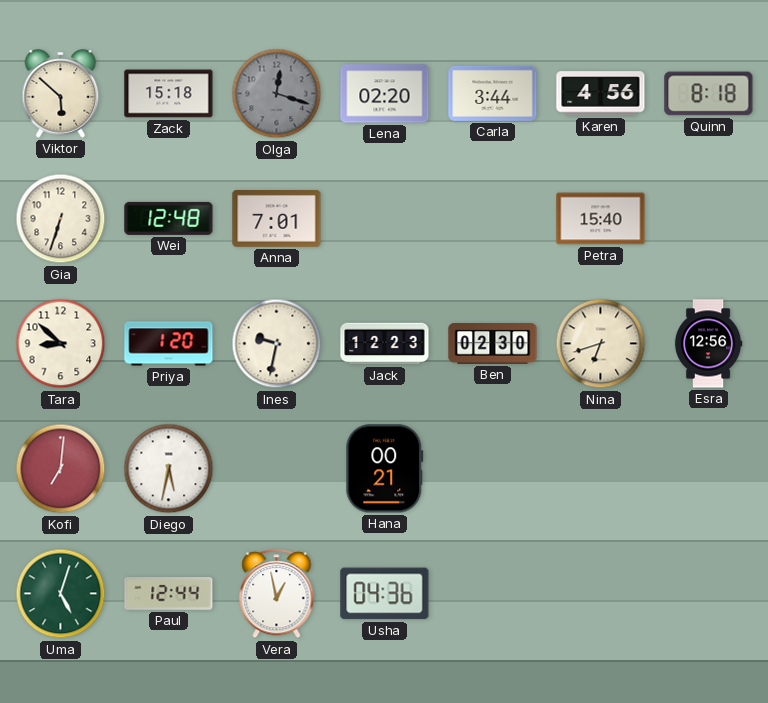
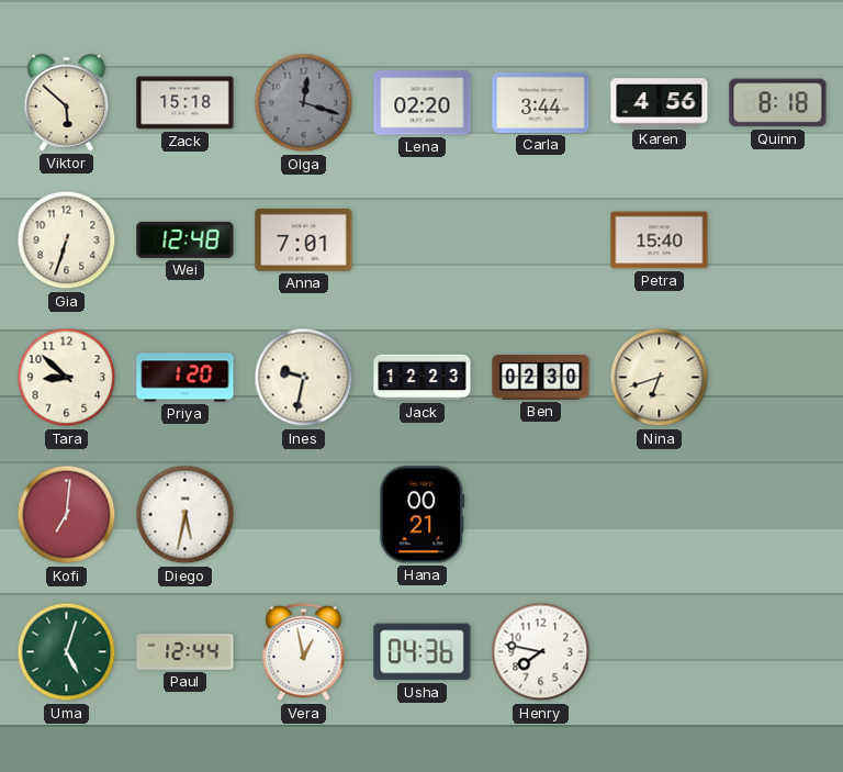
Esra: 12:56 -> none
Henry: none -> 7:47
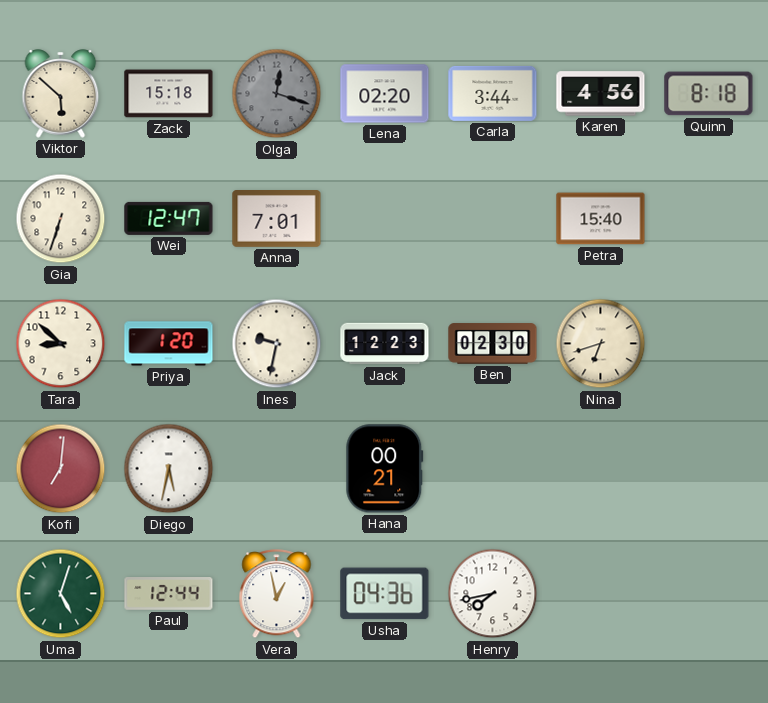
Wei: 12:48 -> 12:47
Henry: 7:47 -> 7:43
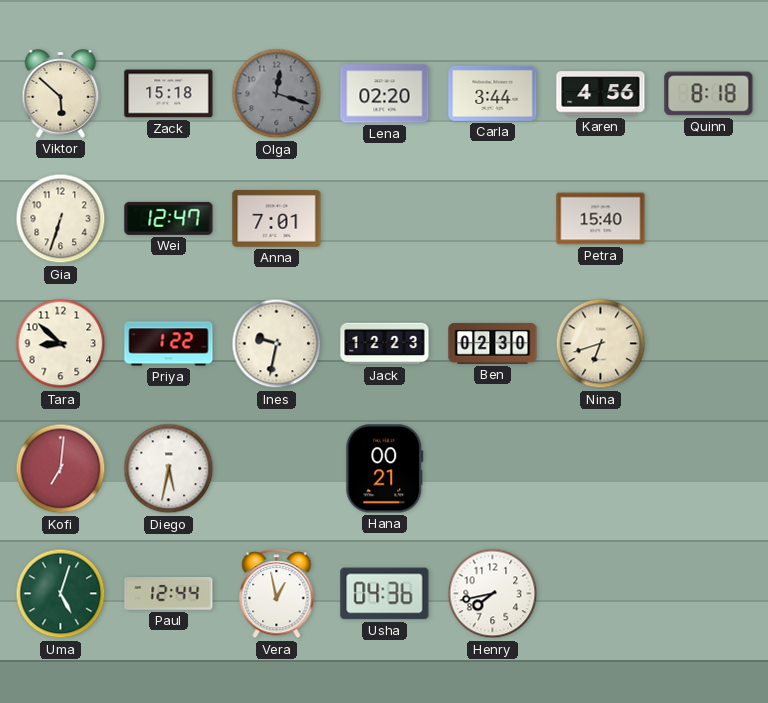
Priya: 1:20 -> 1:22
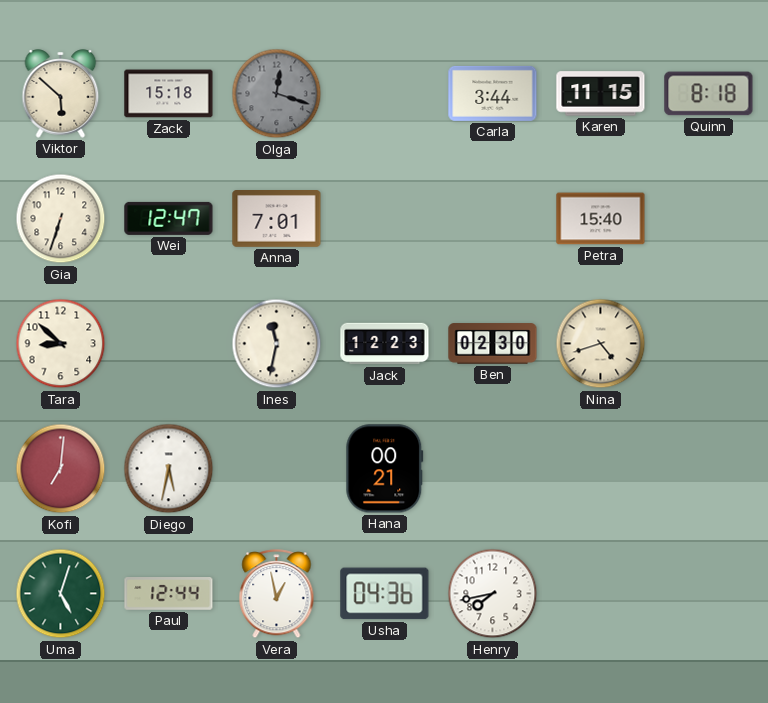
Lena: 02:20 -> none
Karen: 4:56 -> 11:15
Priya: 1:22 -> none
Ines: 9:32 -> 11:32
Nina: 6:42 -> 4:42
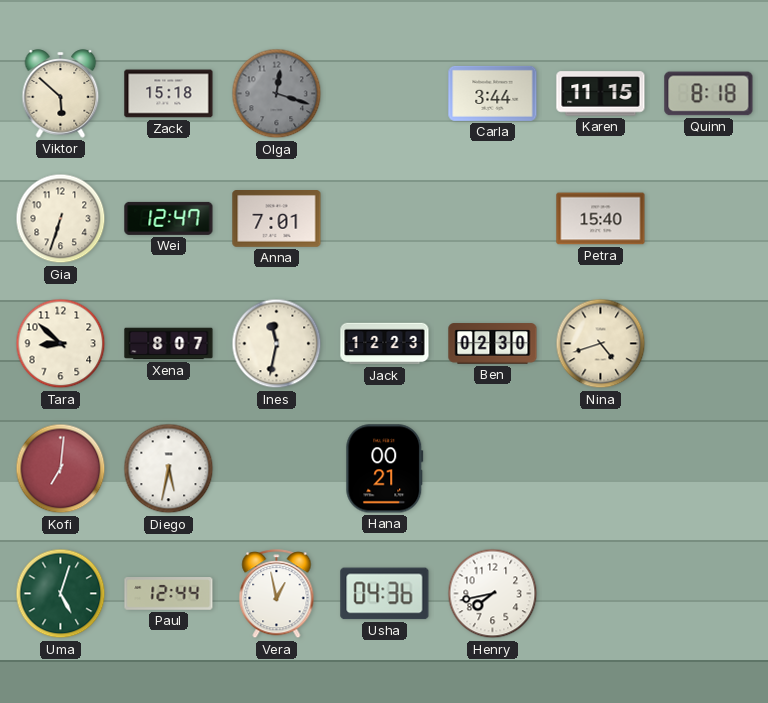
Xena: none -> 8:07
